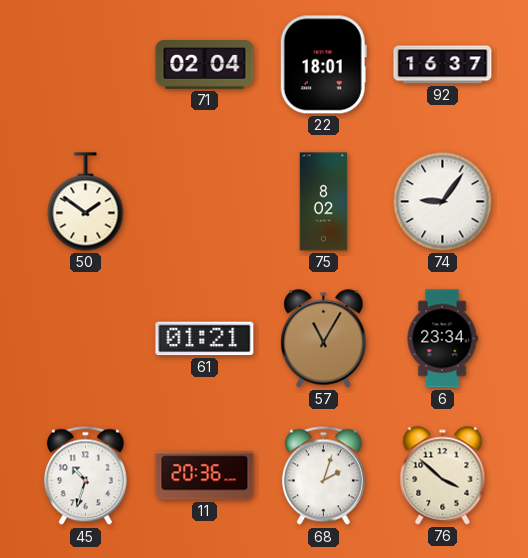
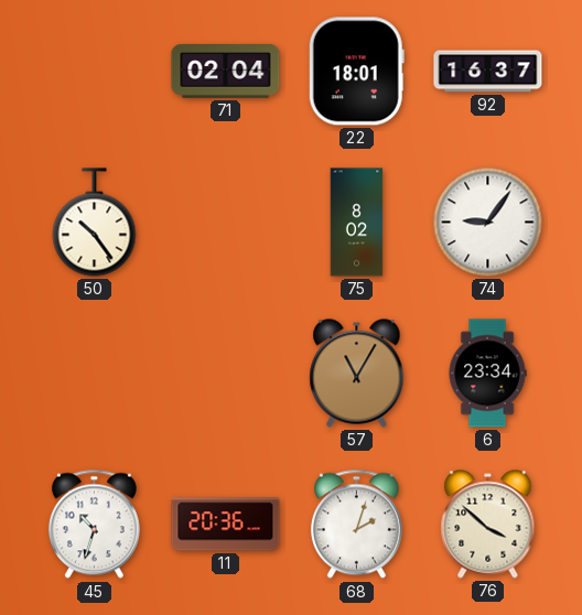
50: 1:51 -> 10:24
61: 01:21 -> none
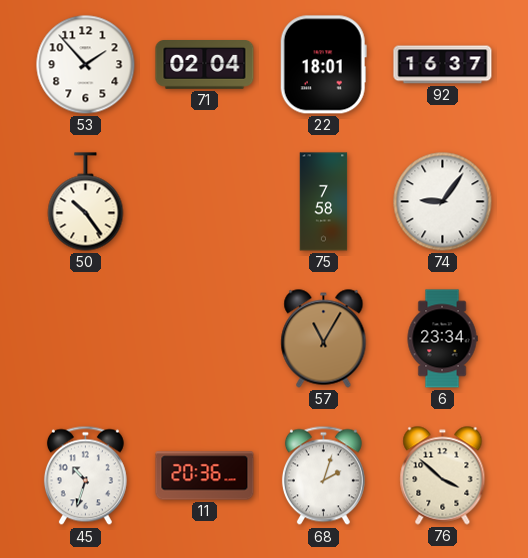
53: none -> 1:53
75: 8:02 -> 7:58
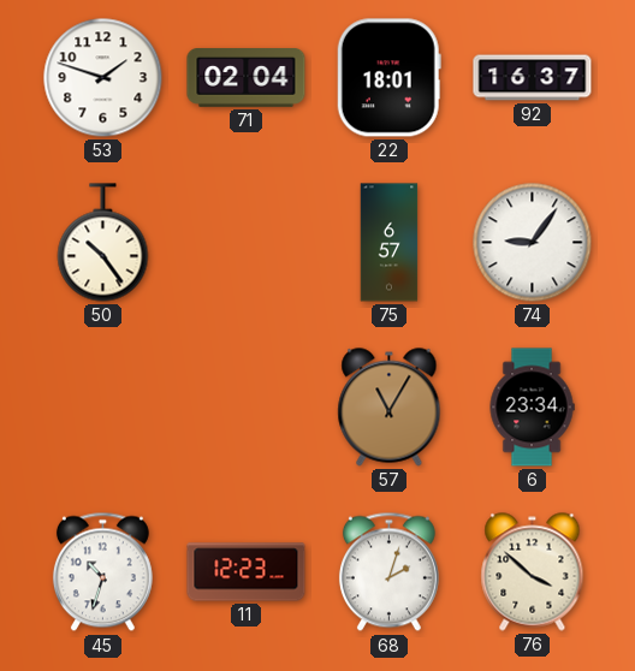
53: 1:53 -> 1:48
75: 7:58 -> 6:57
11: 20:36 -> 12:23
